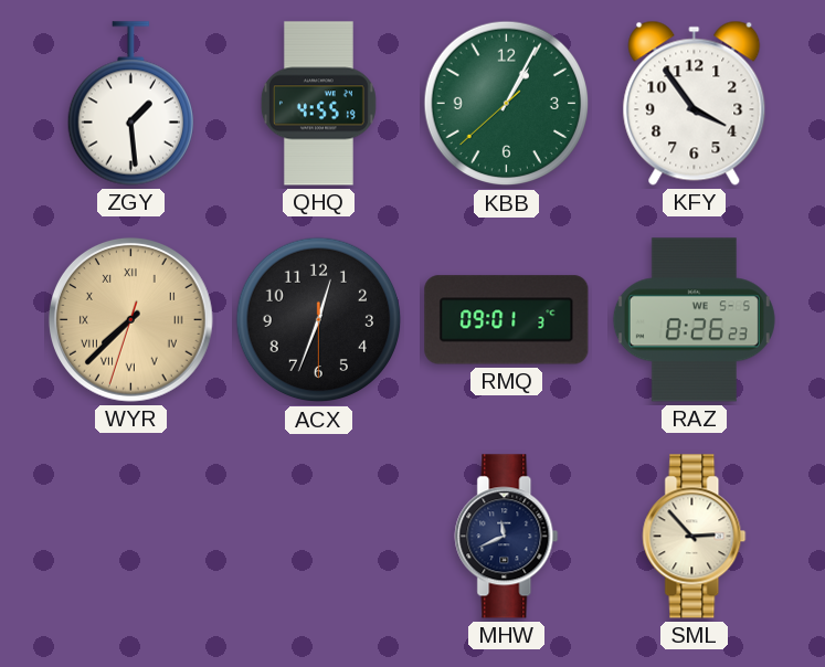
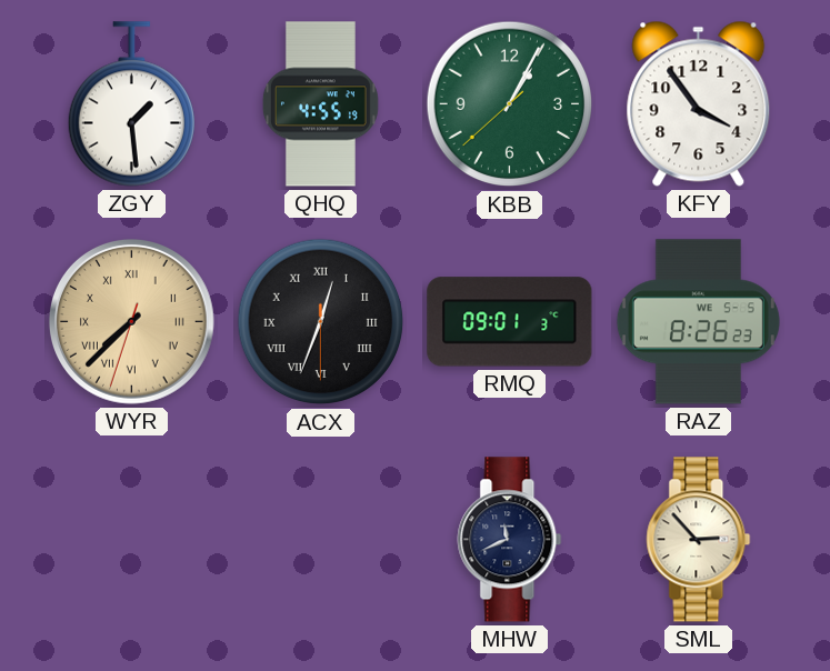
ACX numerals: Arabic -> Roman
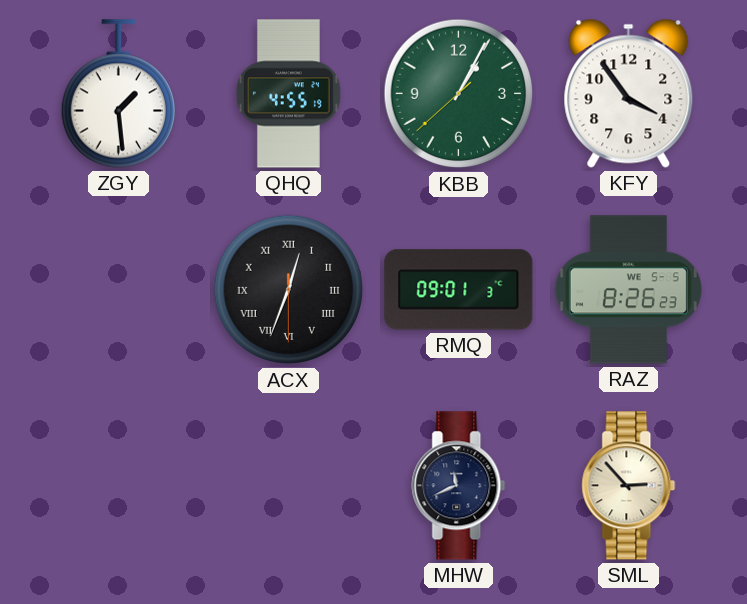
WYR: 7:37 -> none
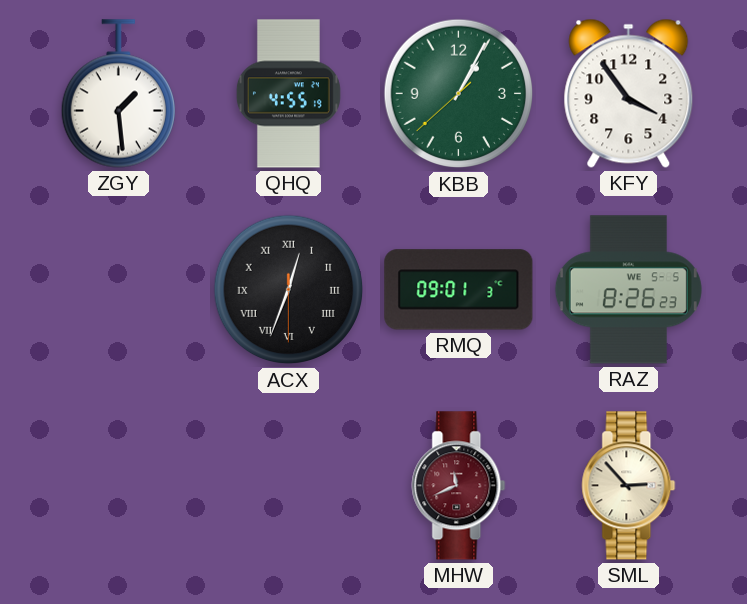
MHW dial: navy -> burgundy
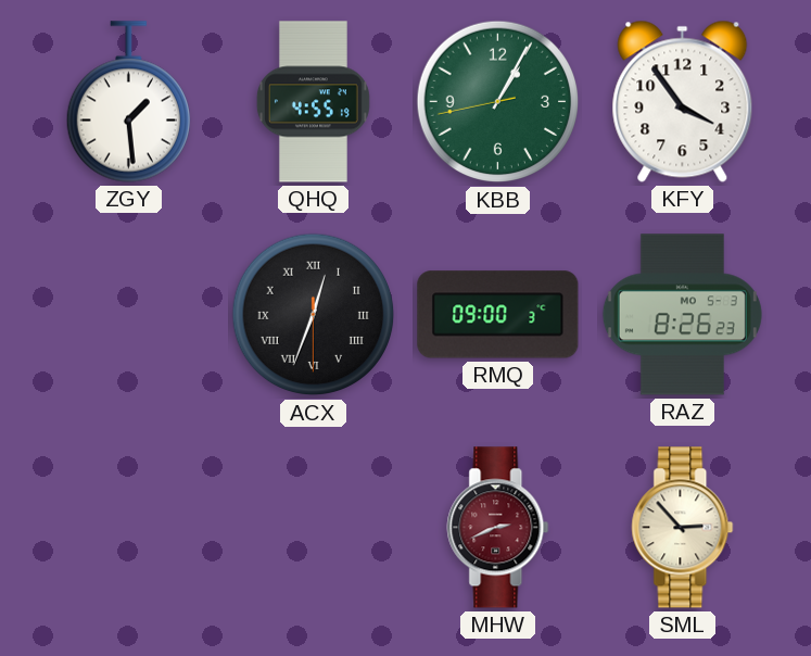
KBB: 1:04:38 -> 1:04:43
RMQ: 09:01 -> 09:00
RAZ date: WE 5-5 -> MO 5-3
MHW: 11:41 -> 2:41
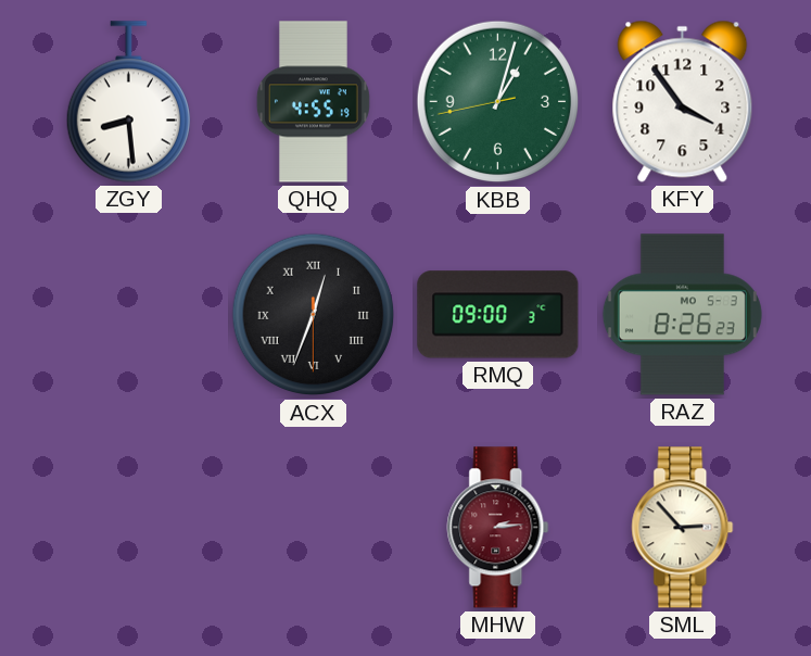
ZGY: 1:29 -> 8:29
KBB: 1:04 -> 1:02
MHW: 2:41 -> 2:14
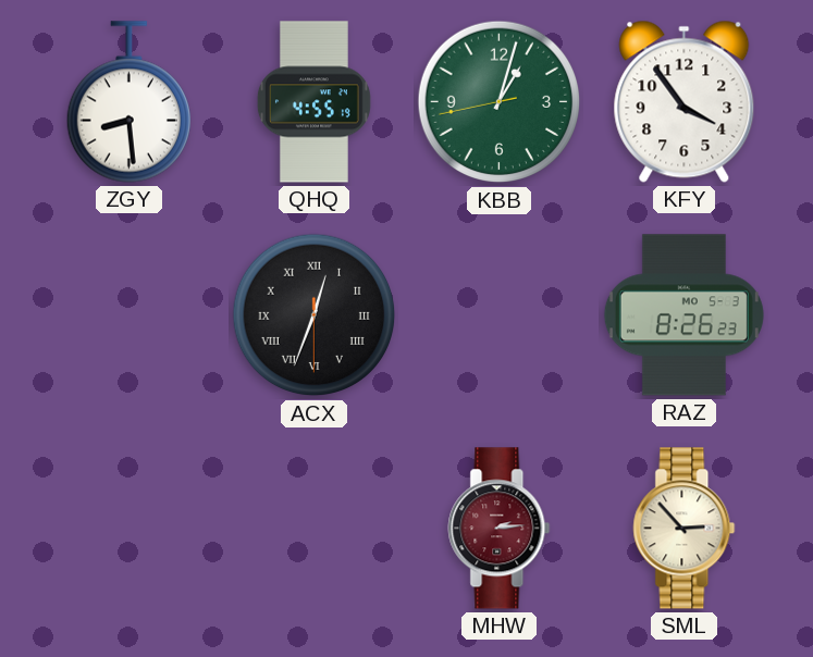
RMQ: 09:00 -> none
